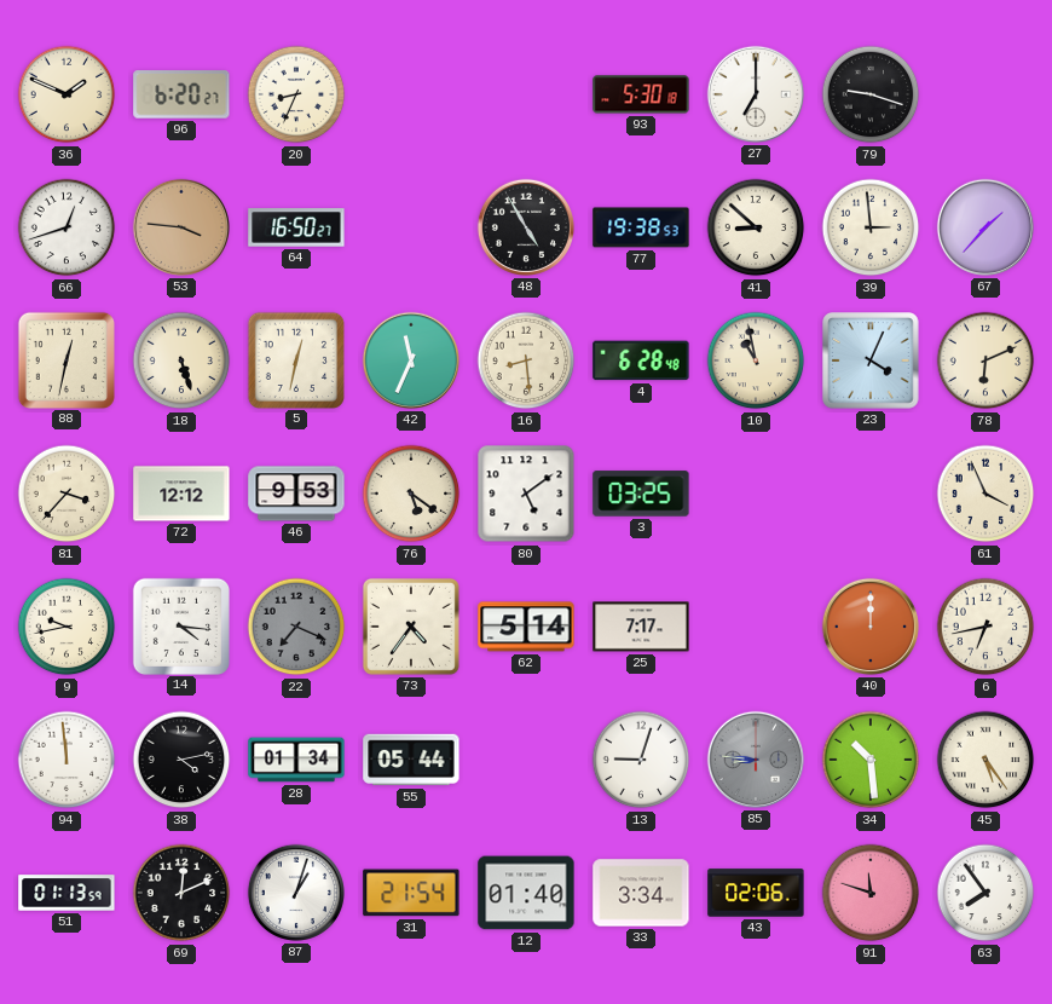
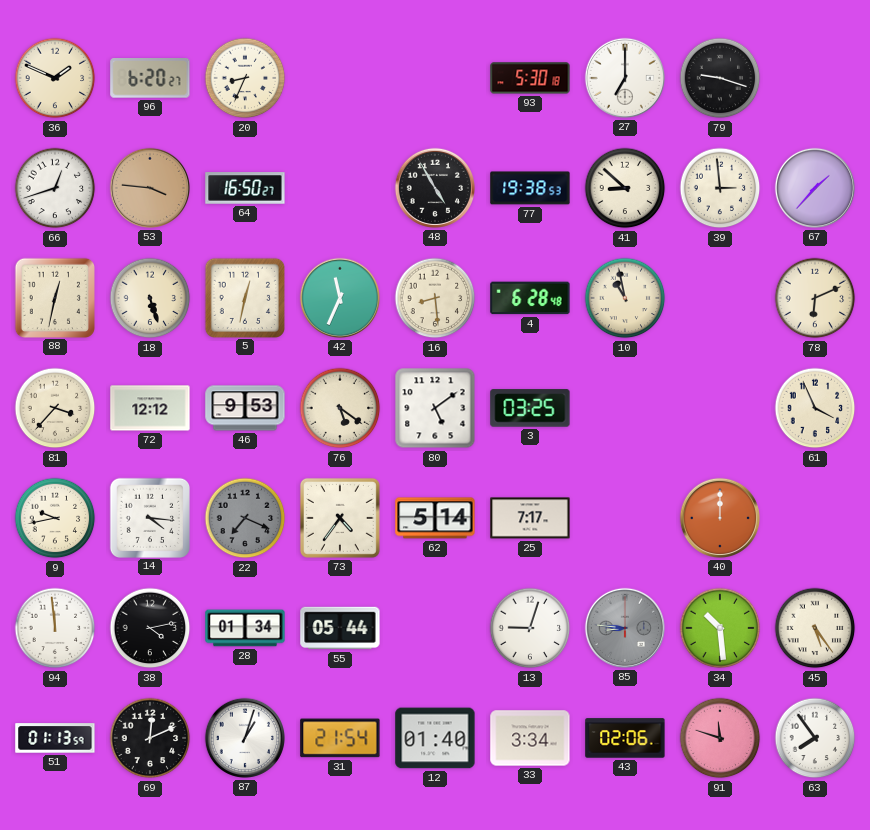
23: 4:04 -> none
6: 6:43 -> none
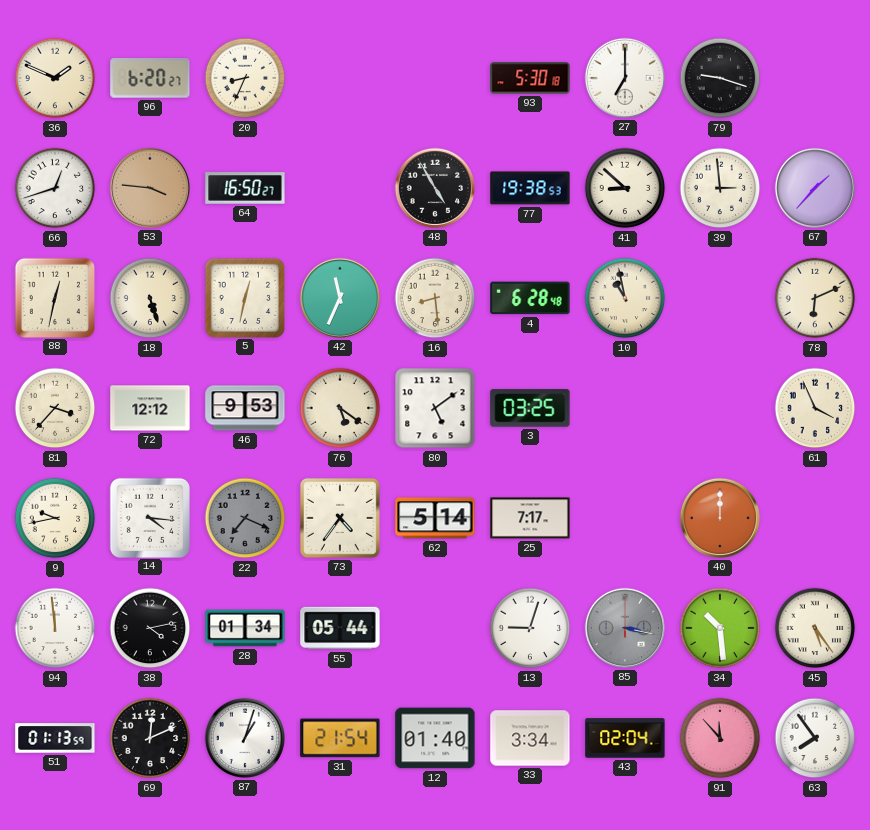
85: 8:46 -> 3:17
43: 02:06 -> 02:04
91: 11:48 -> 11:53
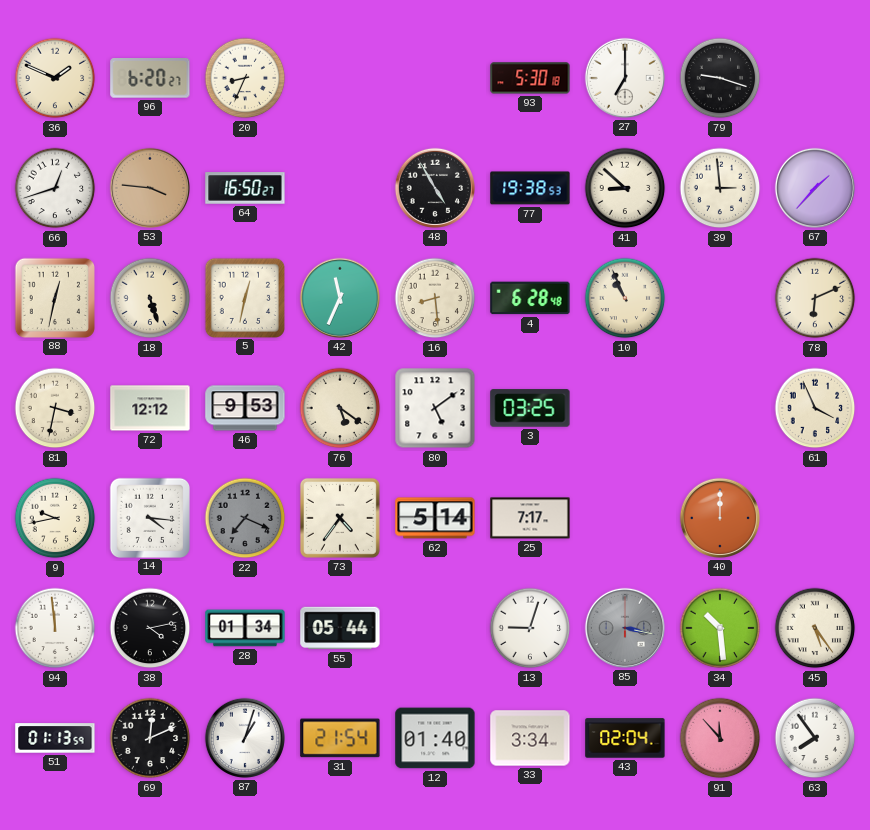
10: 10:58 -> 10:56
81: 3:37 -> 3:32
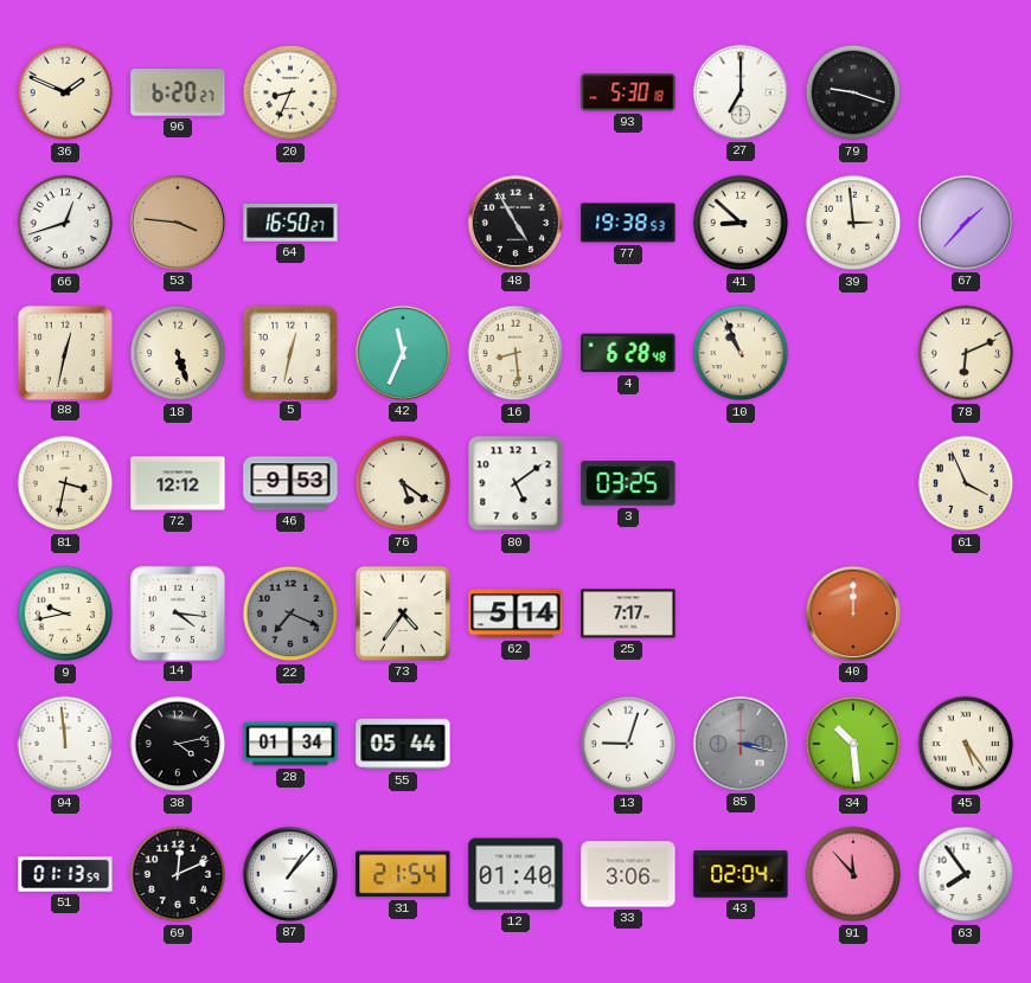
87: 1:03 -> 1:07
33: 3:34 -> 3:06
